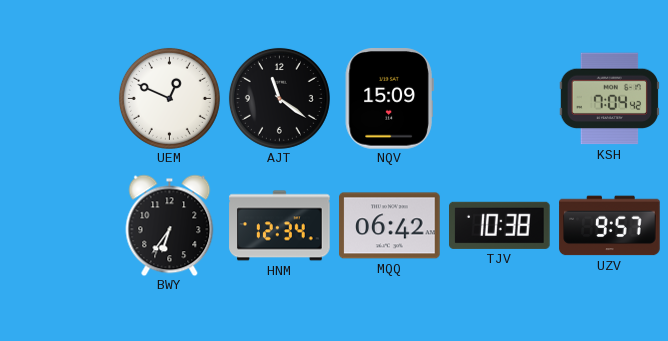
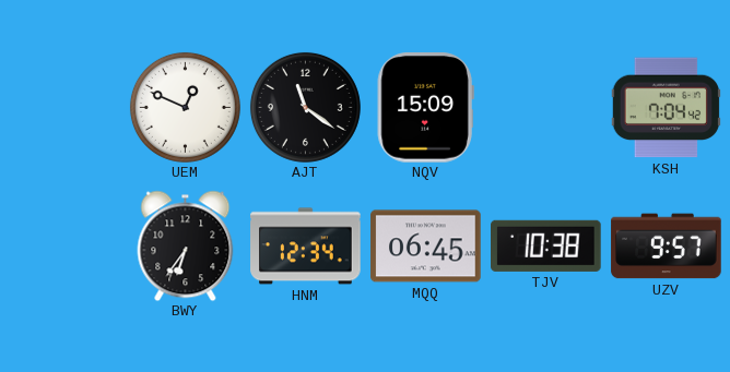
MQQ: 06:42 -> 06:45
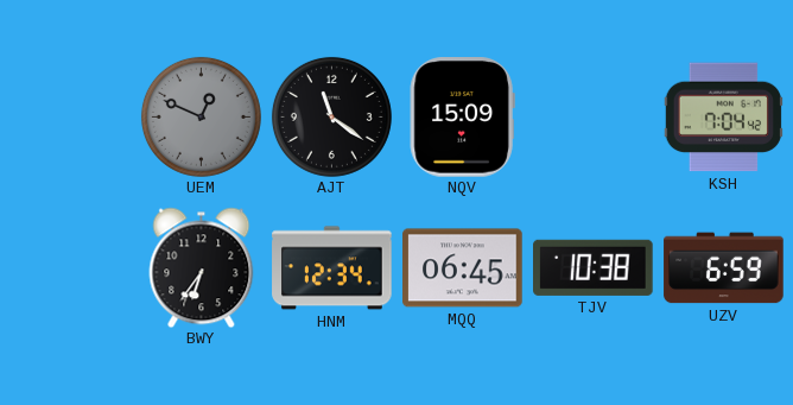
UEM dial: white -> grey
UZV: 9:57 -> 6:59
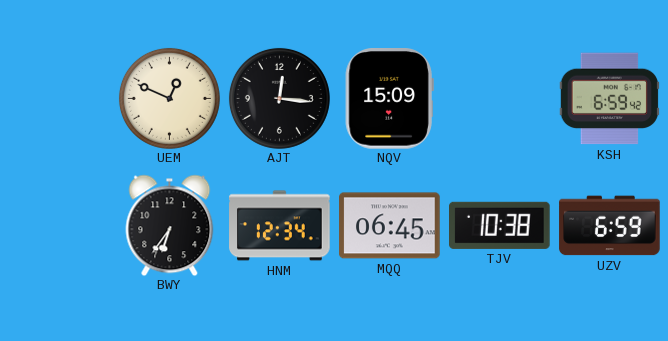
UEM dial: grey -> cream
AJT: 11:21 -> 12:16
KSH: 7:04 -> 6:59
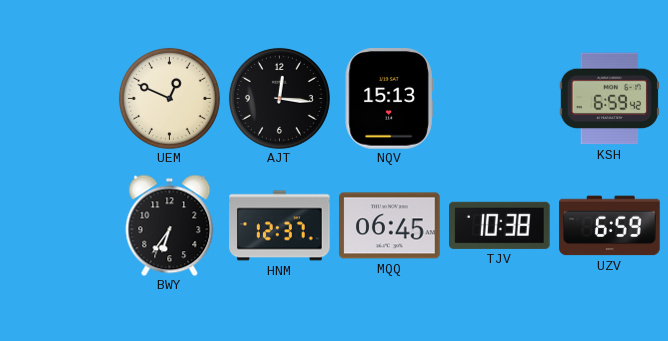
NQV: 15:09 -> 15:13
HNM: 12:34 -> 12:37
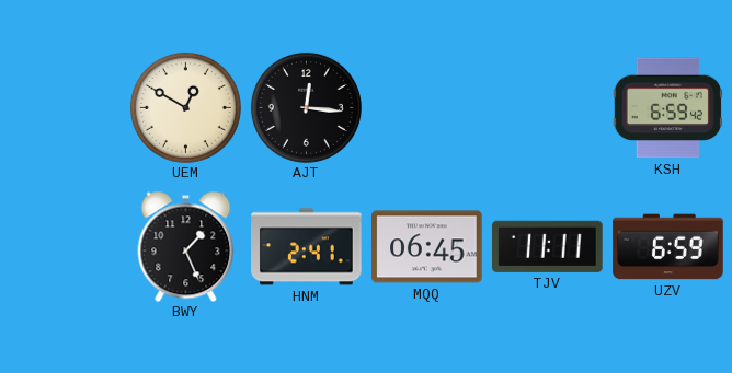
UEM: 12:49 -> 12:50
NQV: 15:13 -> none
BWY: 6:36 -> 1:26
HNM: 12:37 -> 2:41
TJV: 10:38 -> 11:11
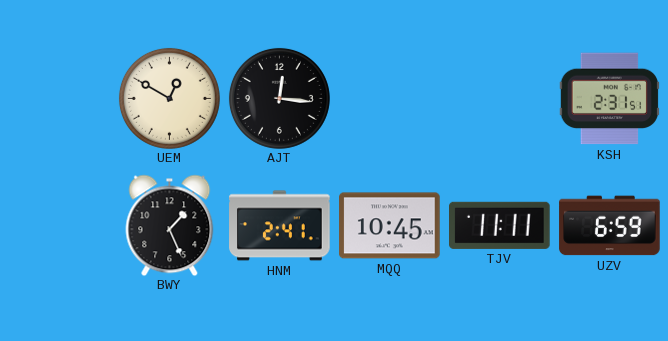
KSH: 6:59 -> 2:31
MQQ: 06:45 -> 10:45
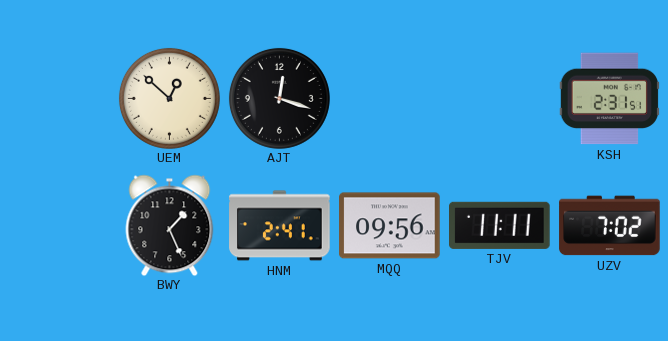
UEM: 12:50 -> 12:52
AJT: 12:16 -> 12:18
MQQ: 10:45 -> 09:56
UZV: 6:59 -> 7:02
